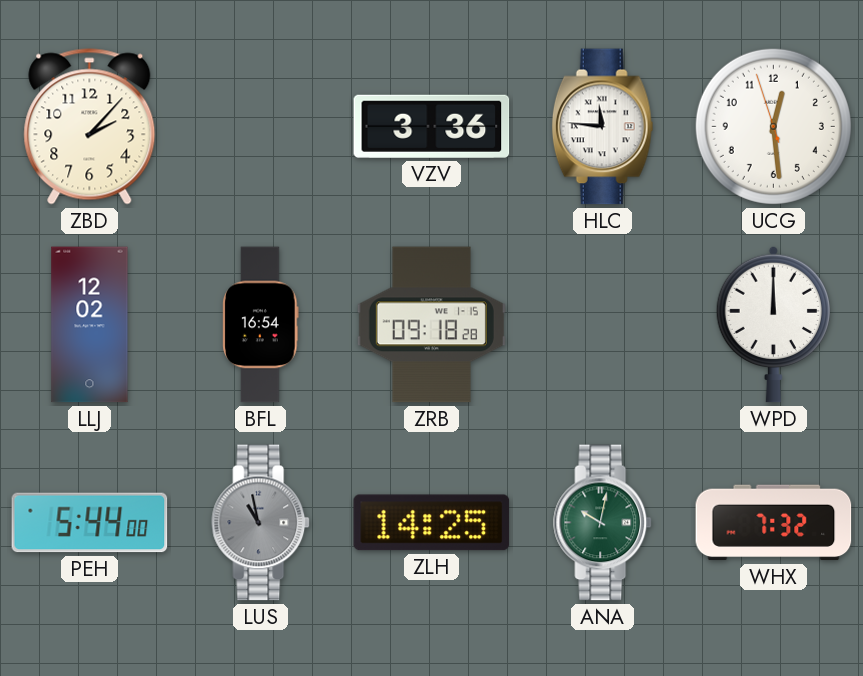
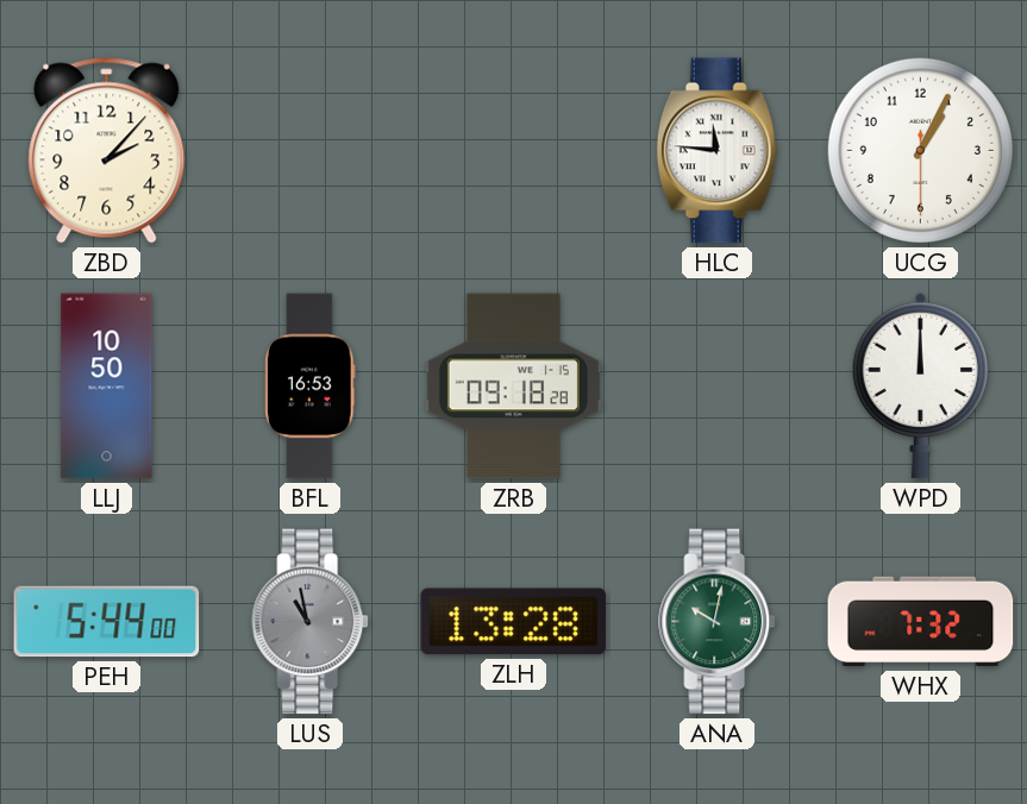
VZV: 3:36 -> none
UCG: 12:28 -> 1:04
LLJ: 12:02 -> 10:50
BFL: 16:54 -> 16:53
ZLH: 14:25 -> 13:28
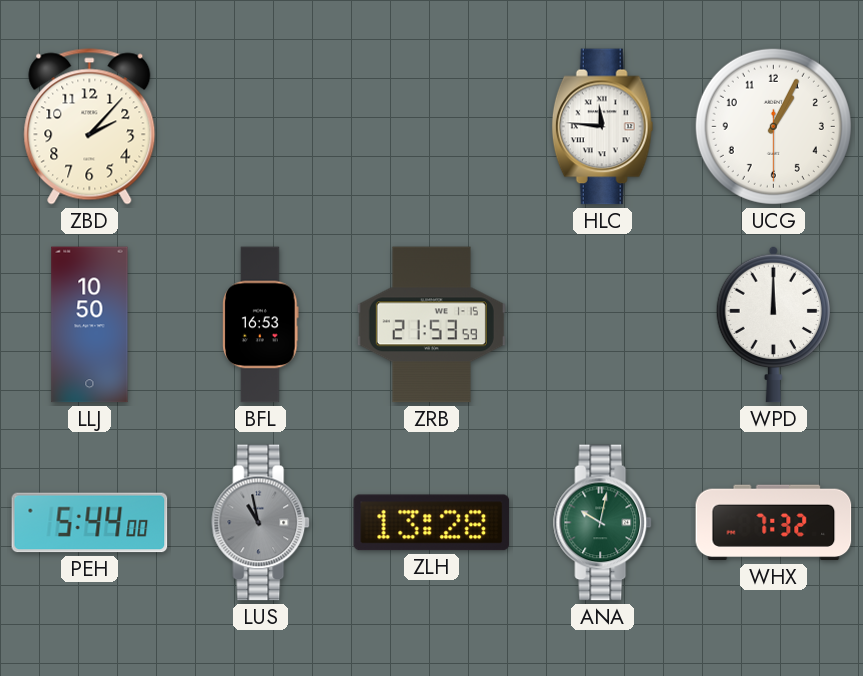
ZRB: 09:18 -> 21:53
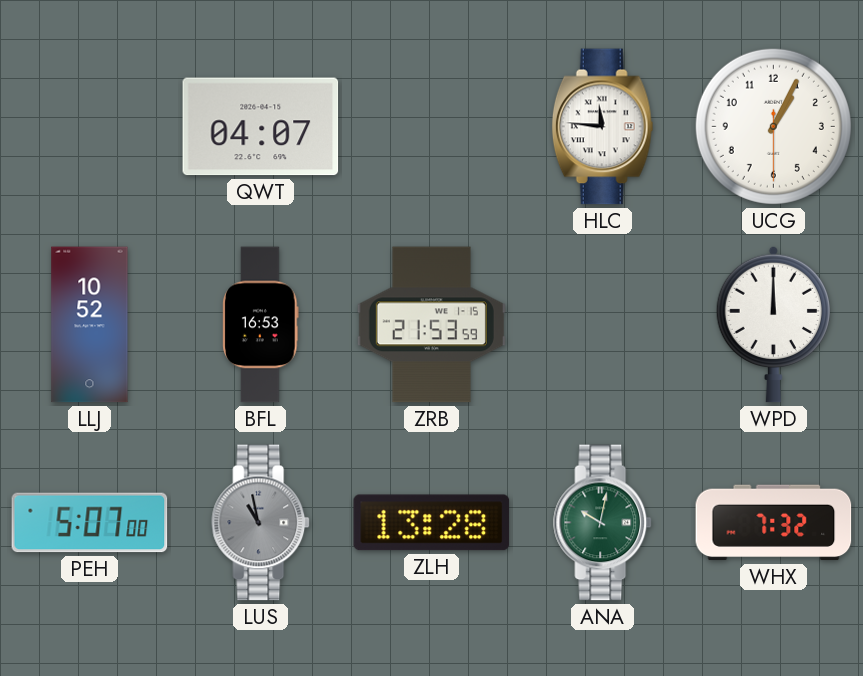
ZBD: 2:07 -> none
QWT: none -> 04:07
LLJ: 10:50 -> 10:52
PEH: 5:44 -> 5:07
